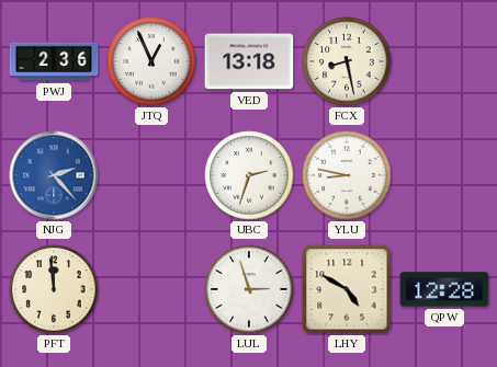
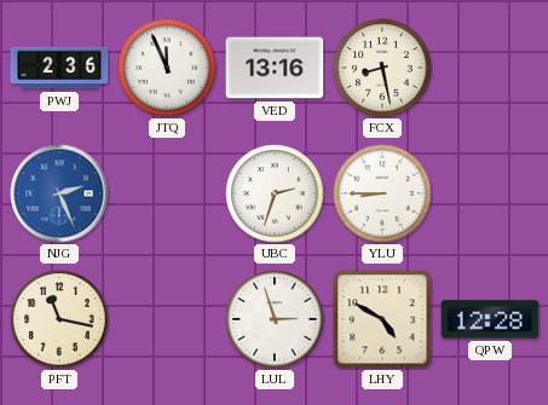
JTQ: 12:56 -> 11:56
VED: 13:18 -> 13:16
NJG: 2:23 -> 2:26
YLU: 8:47 -> 8:45
PFT: 11:59 -> 11:17
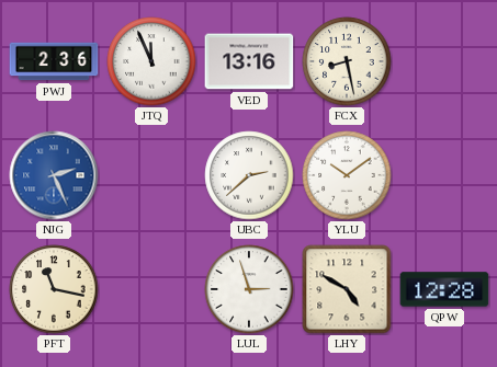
UBC: 2:33 -> 2:38
YLU: 8:45 -> 10:09
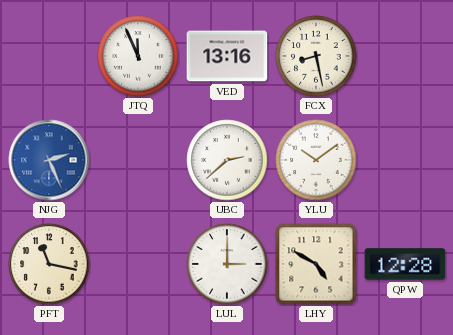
PWJ: 2:36 -> none
LUL: 2:57 -> 3:00
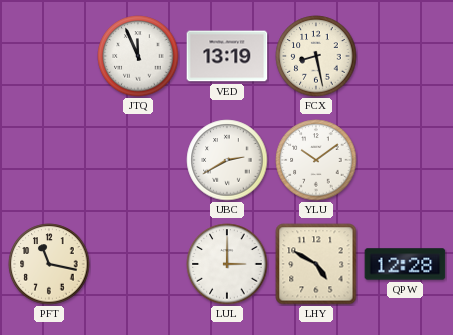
VED: 13:16 -> 13:19
NJG: 2:26 -> none
UBC: 2:38 -> 2:40
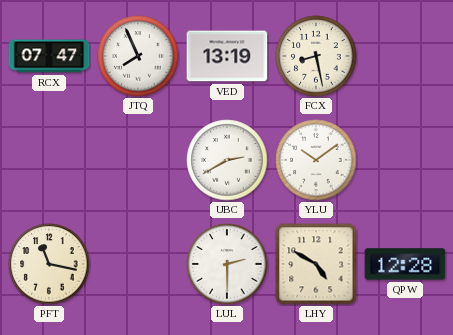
RCX: none -> 07:47
JTQ: 11:56 -> 7:56
LUL: 3:00 -> 2:30
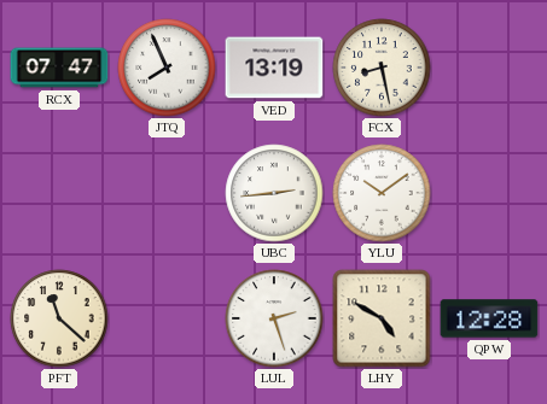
UBC: 2:40 -> 2:44
PFT: 11:17 -> 11:22
LUL: 2:30 -> 2:27
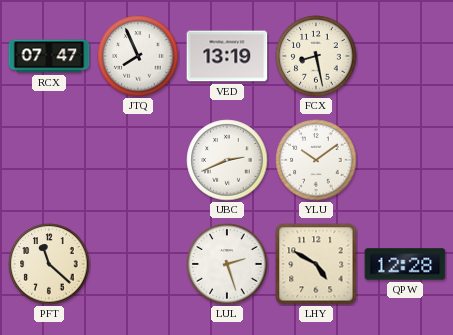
UBC: 2:44 -> 2:41
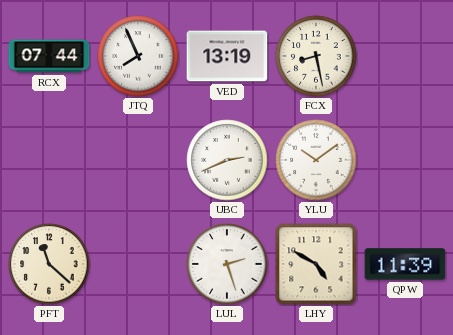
RCX: 07:47 -> 07:44
QPW: 12:28 -> 11:39
